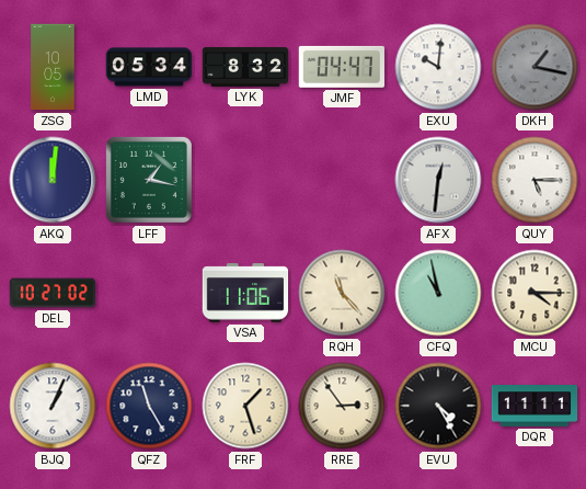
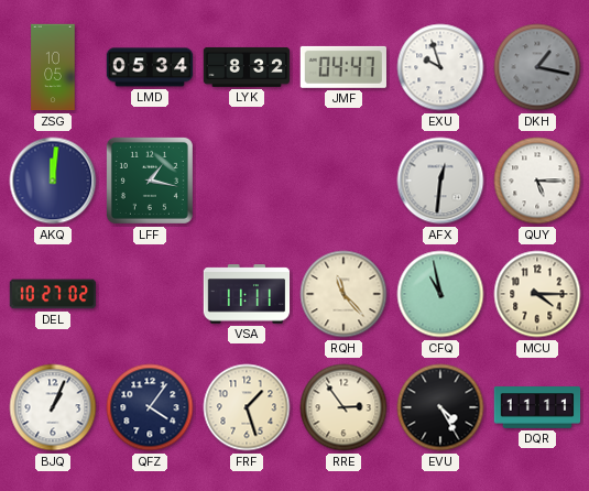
EXU: 10:01 -> 9:57
VSA: 11:06 -> 11:11
QFZ: 11:25 -> 4:06
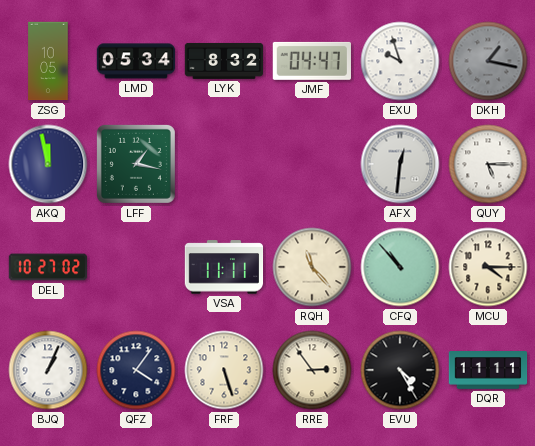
AKQ: 12:01 -> 11:58
CFQ: 10:58 -> 10:53
FRF: 1:27 -> 5:27
